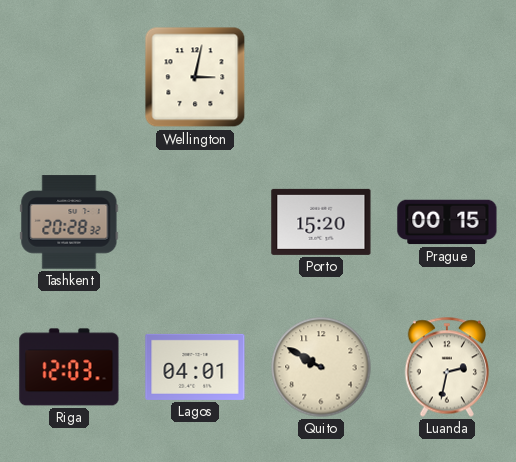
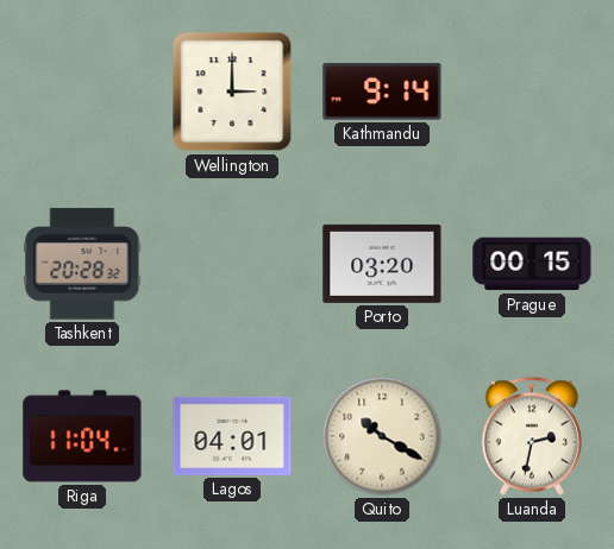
Wellington: 3:02 -> 3:00
Kathmandu: none -> 9:14
Porto: 15:20 -> 03:20
Riga: 12:03 -> 11:04
Quito: 9:50 -> 10:20
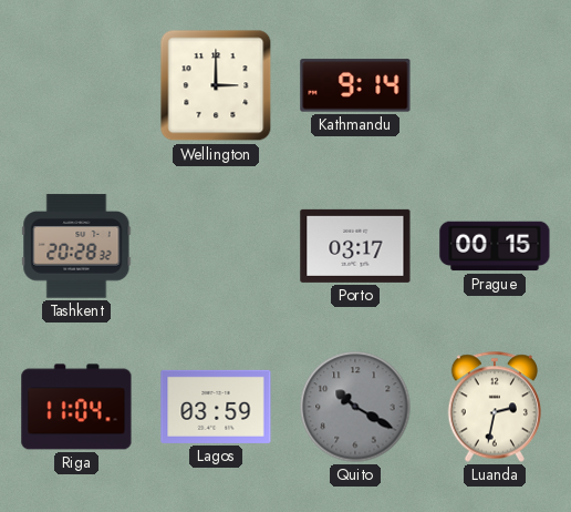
Porto: 03:20 -> 03:17
Lagos: 04:01 -> 03:59
Quito dial: cream -> grey
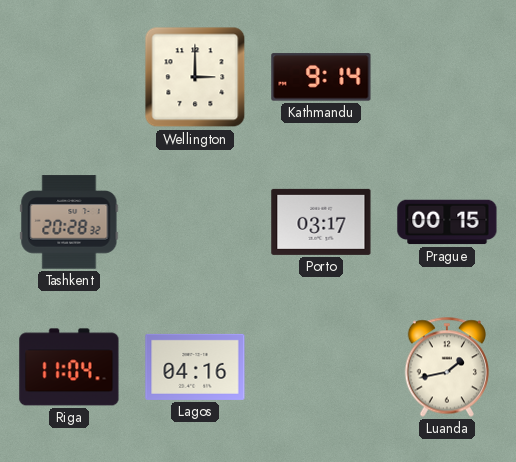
Lagos: 03:59 -> 04:16
Quito: 10:20 -> none
Luanda: 2:32 -> 1:43
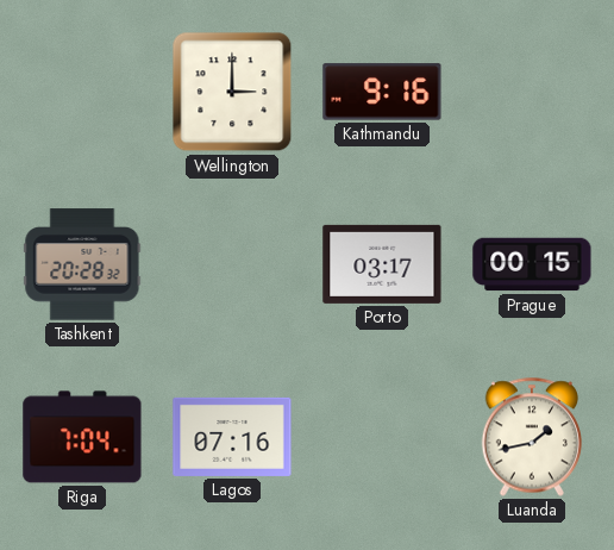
Kathmandu: 9:14 -> 9:16
Riga: 11:04 -> 7:04
Lagos: 04:16 -> 07:16
